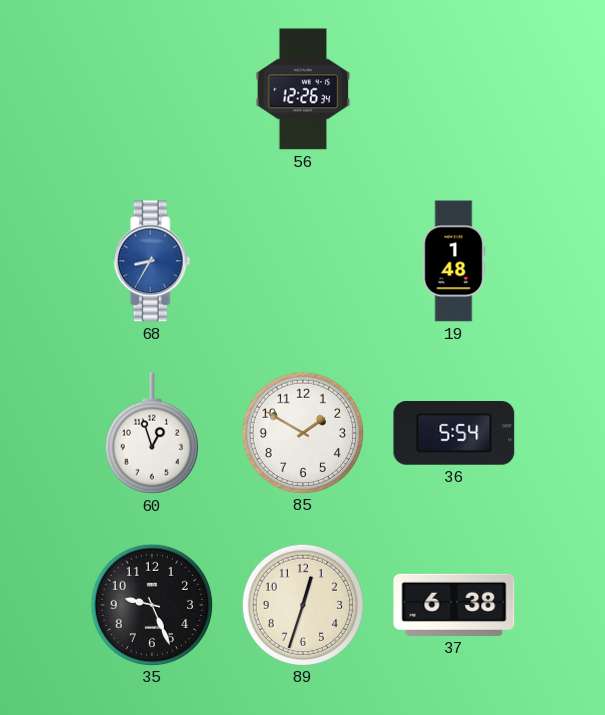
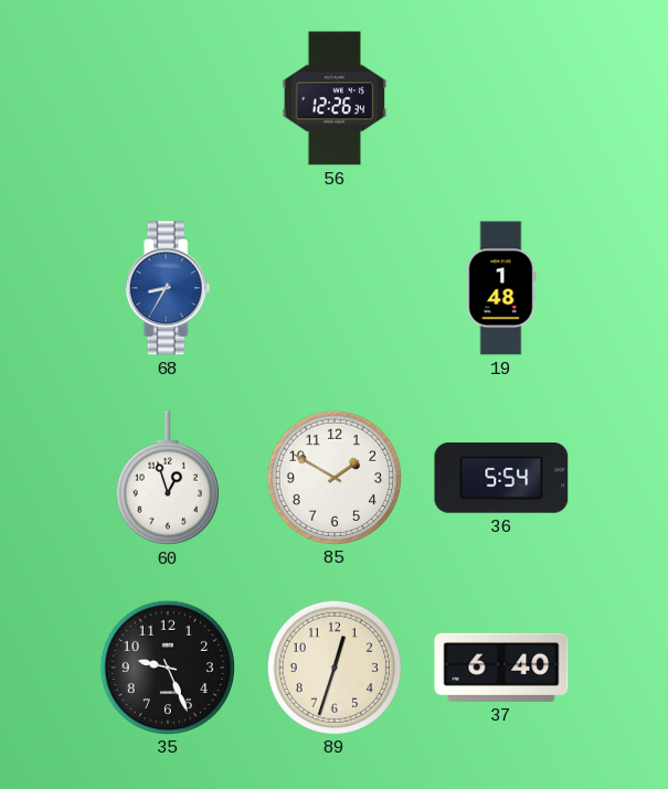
37: 6:38 -> 6:40
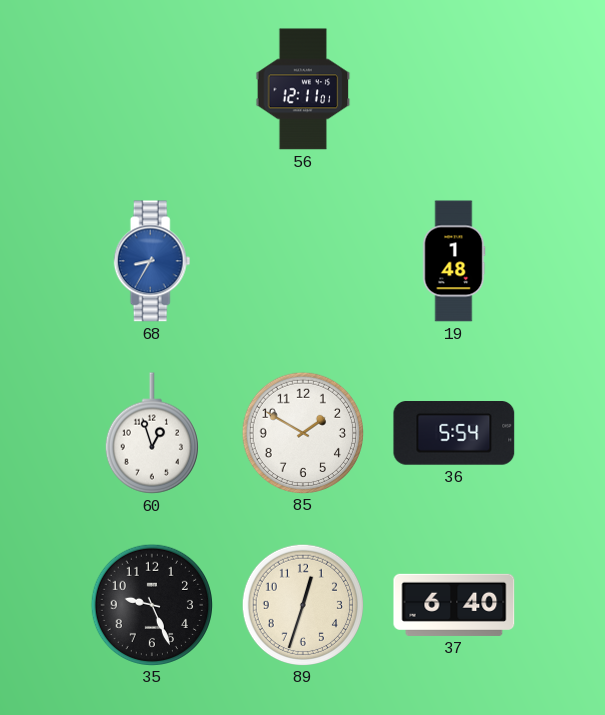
56: 12:26 -> 12:11
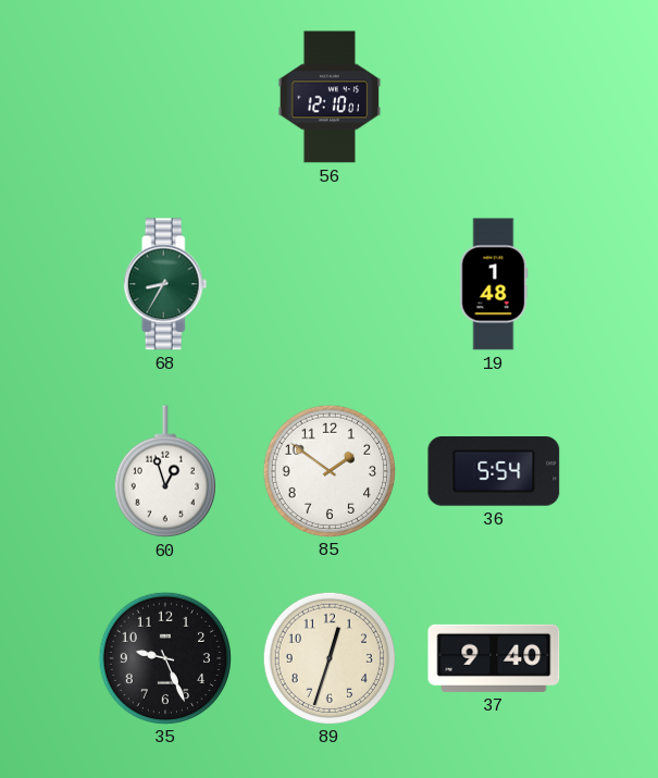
56: 12:11 -> 12:10
68 dial: blue -> green
85: 1:50 -> 1:51
37: 6:40 -> 9:40
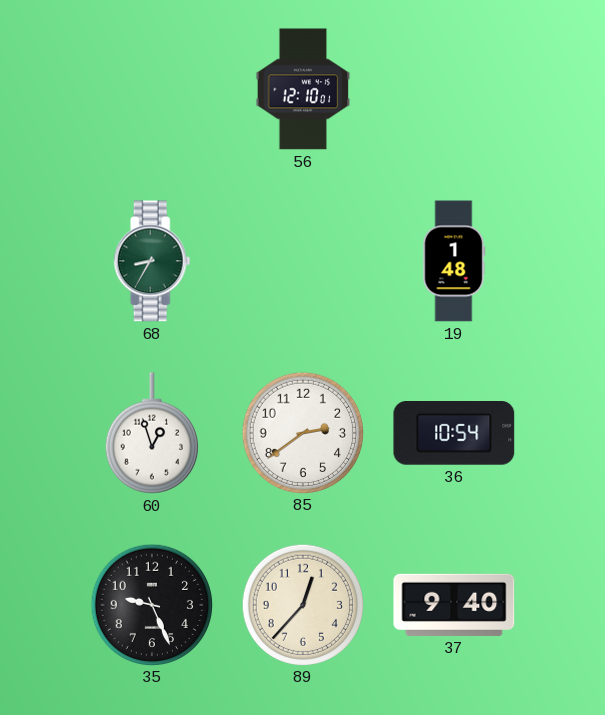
85: 1:51 -> 2:39
36: 5:54 -> 10:54
89: 12:33 -> 12:37
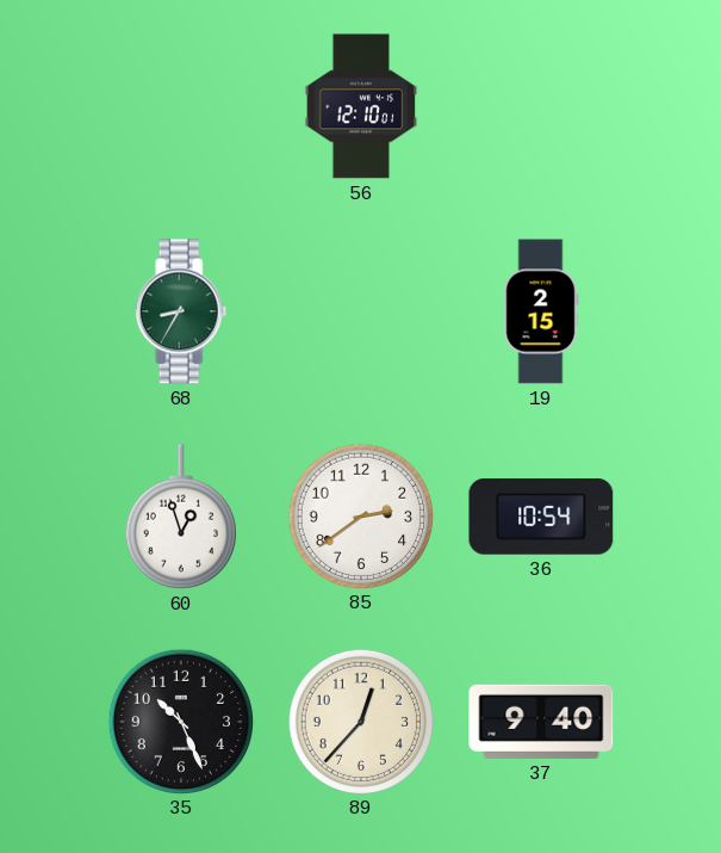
19: 1:48 -> 2:15
35: 9:26 -> 10:26
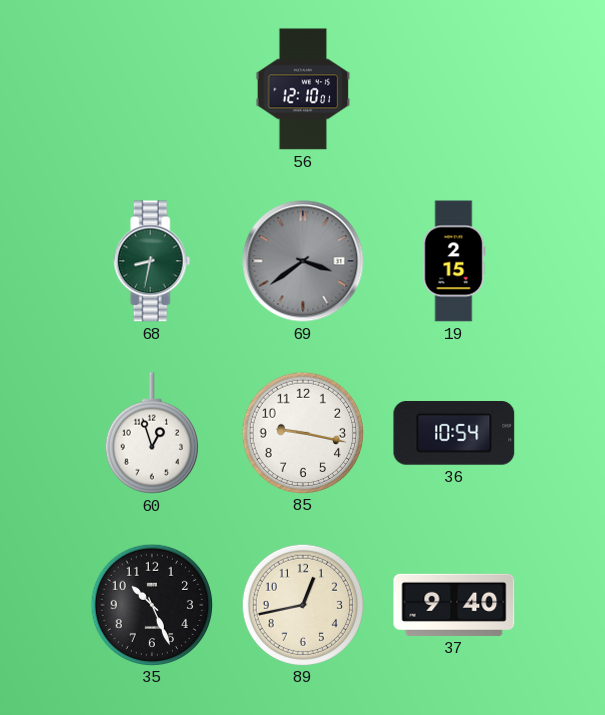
68: 8:35 -> 8:32
69: none -> 3:39
85: 2:39 -> 9:17
89: 12:37 -> 12:43
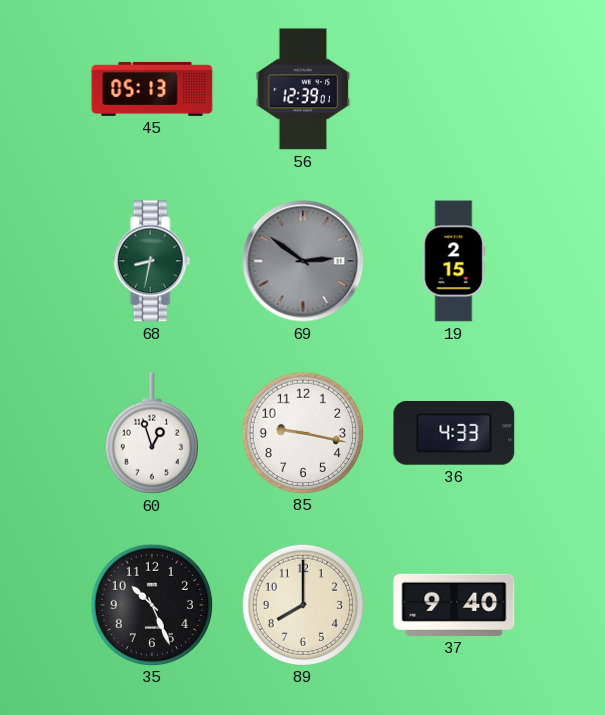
45: none -> 05:13
56: 12:10 -> 12:39
69: 3:39 -> 2:51
36: 10:54 -> 4:33
89: 12:43 -> 8:00
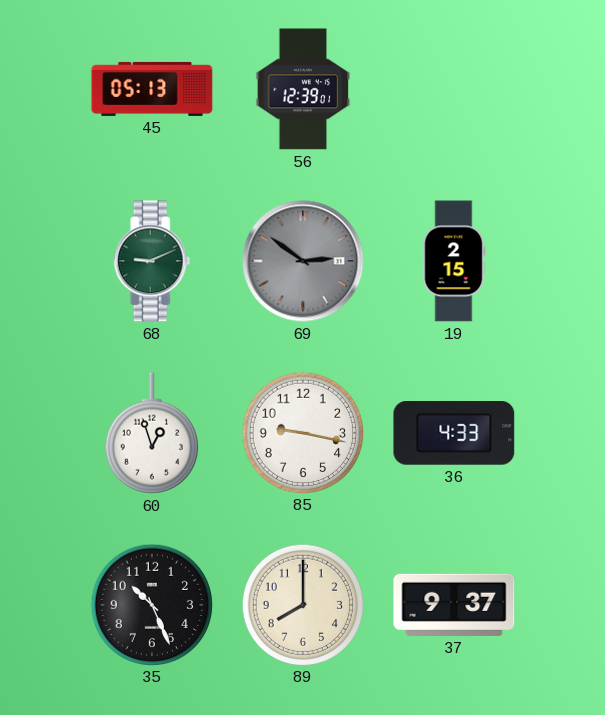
68: 8:32 -> 9:11
37: 9:40 -> 9:37
